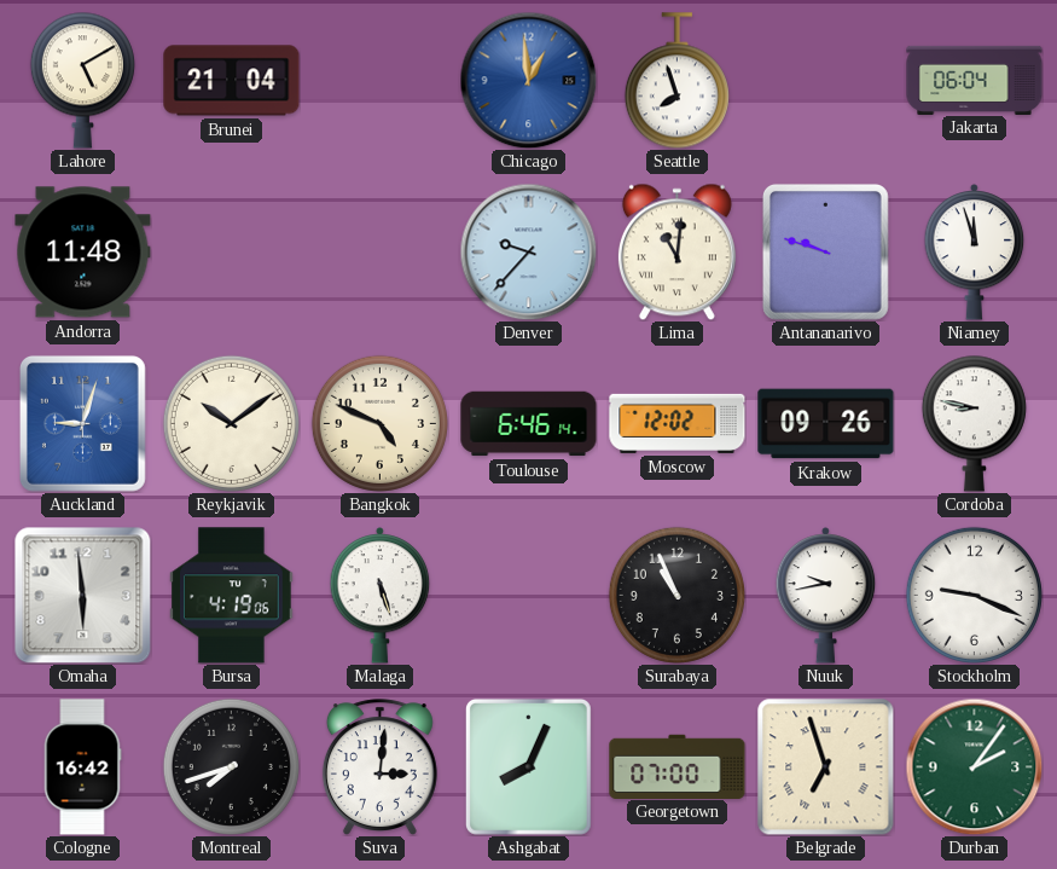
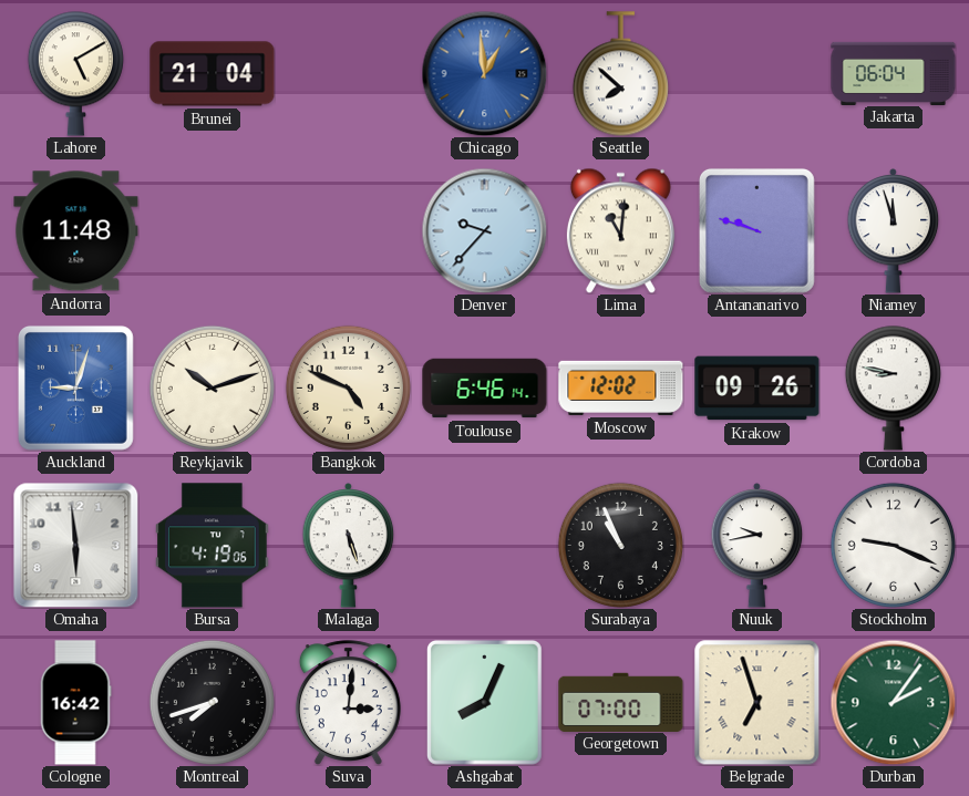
Seattle: 7:57 -> 7:52
Reykjavik: 10:09 -> 10:12
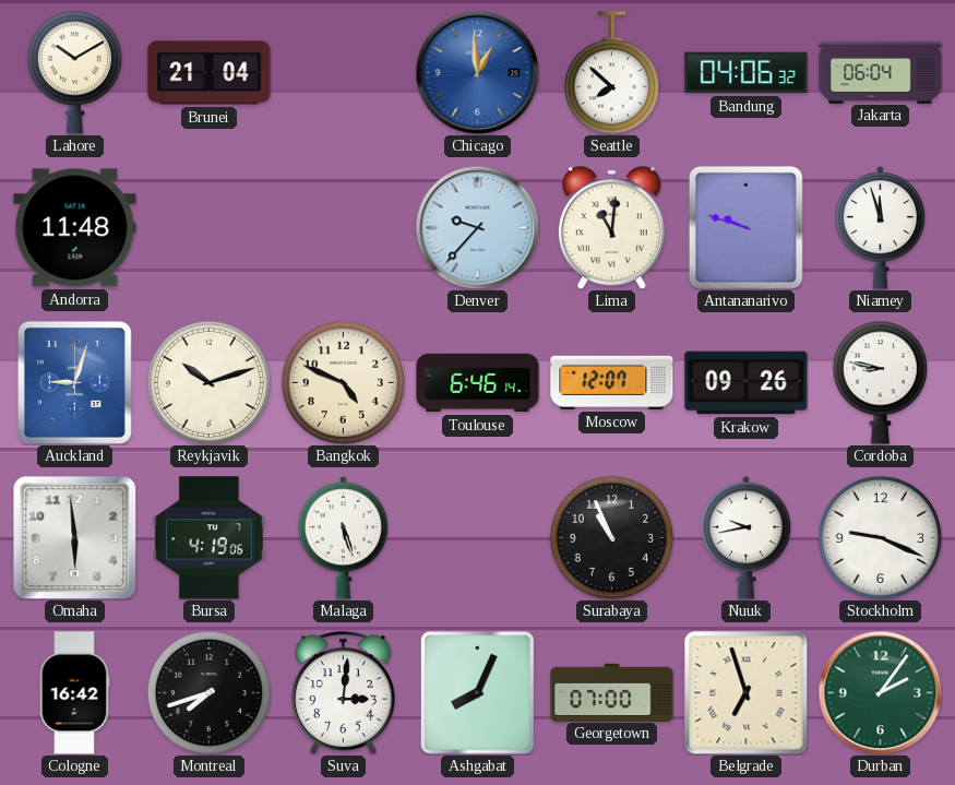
Lahore: 5:10 -> 10:10
Bandung: none -> 04:06
Moscow: 12:02 -> 12:07
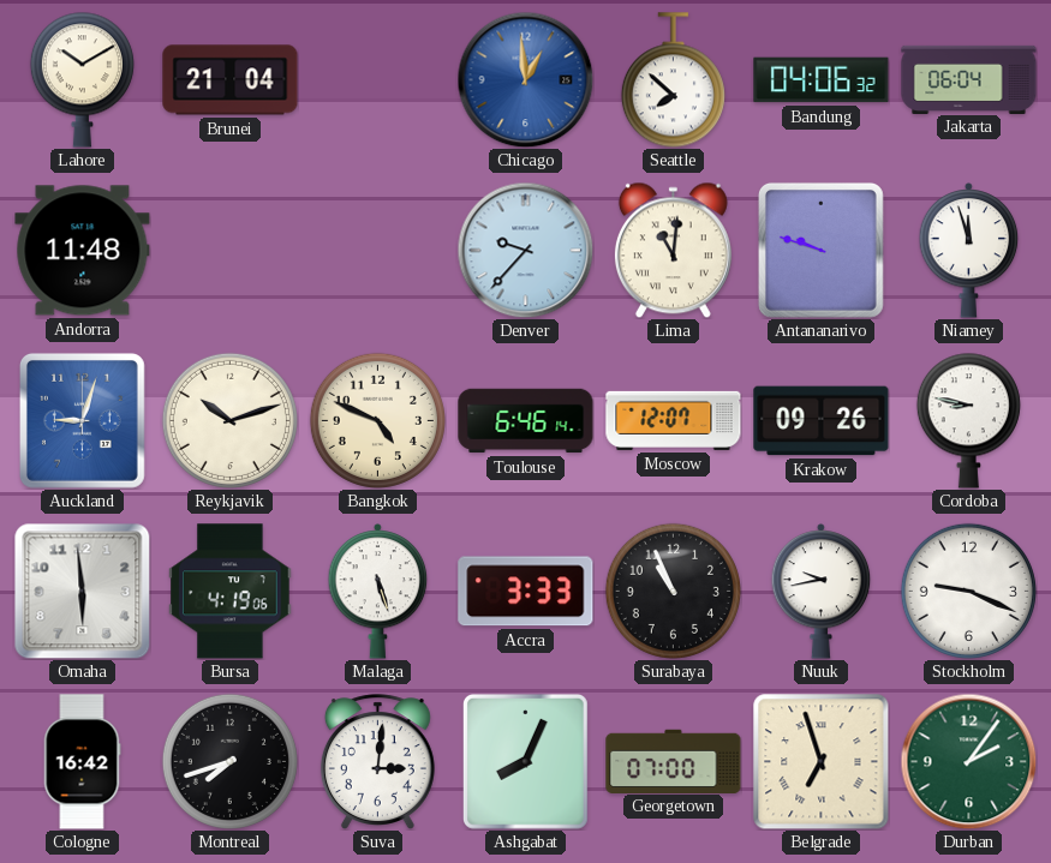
Accra: none -> 3:33
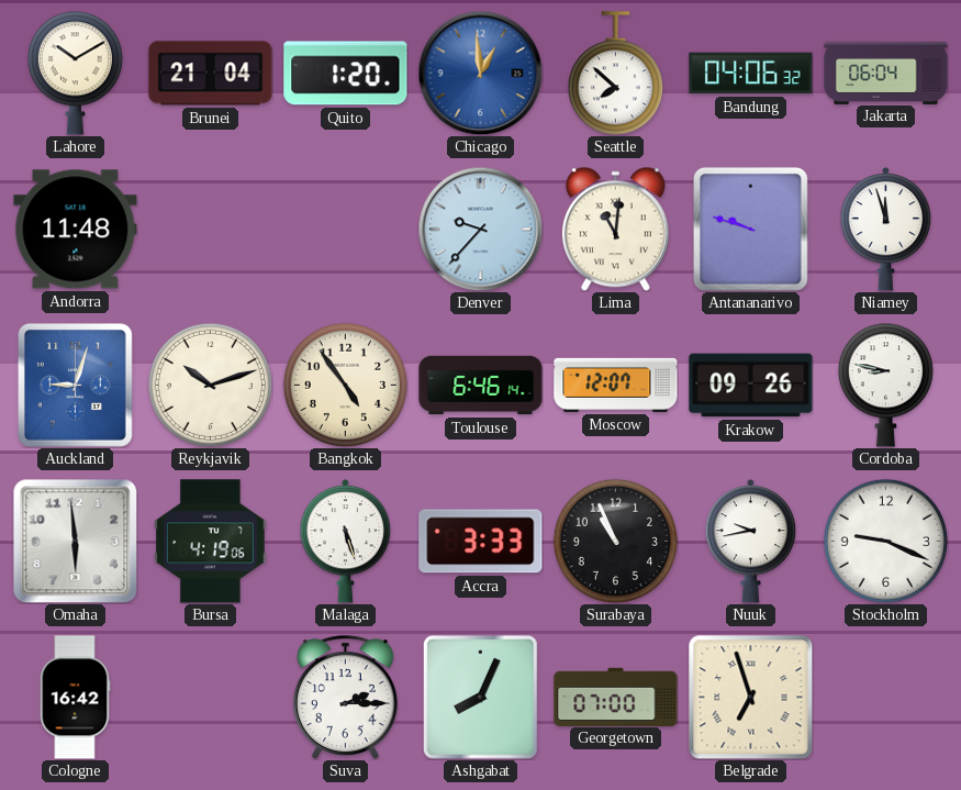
Quito: none -> 1:20
Bangkok: 4:49 -> 4:54
Montreal: 7:42 -> none
Suva: 3:01 -> 2:15
Durban: 2:06 -> none
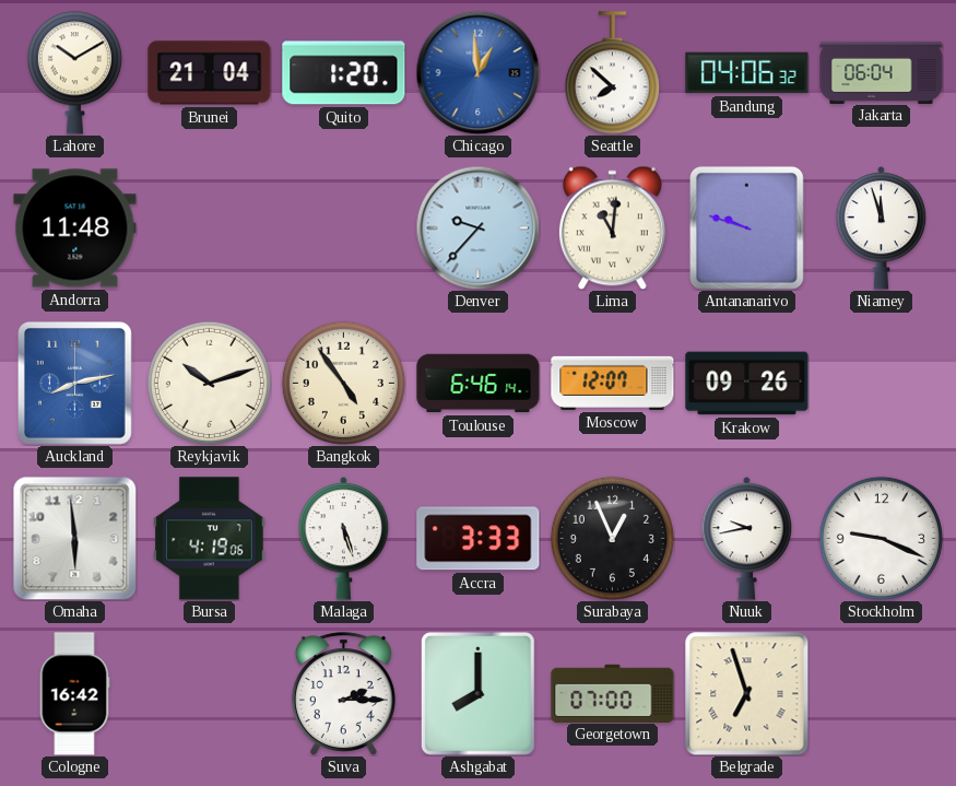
Auckland: 9:03 -> 8:13
Cordoba: 8:47 -> none
Surabaya: 10:56 -> 12:56
Ashgabat: 8:04 -> 8:00
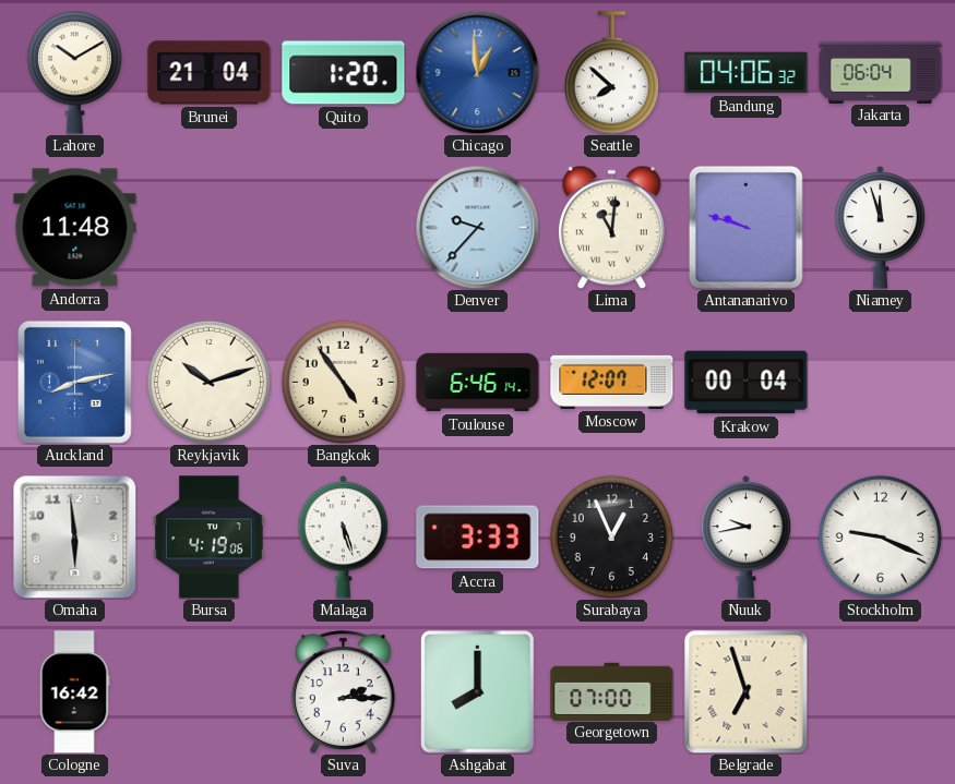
Krakow: 09:26 -> 00:04
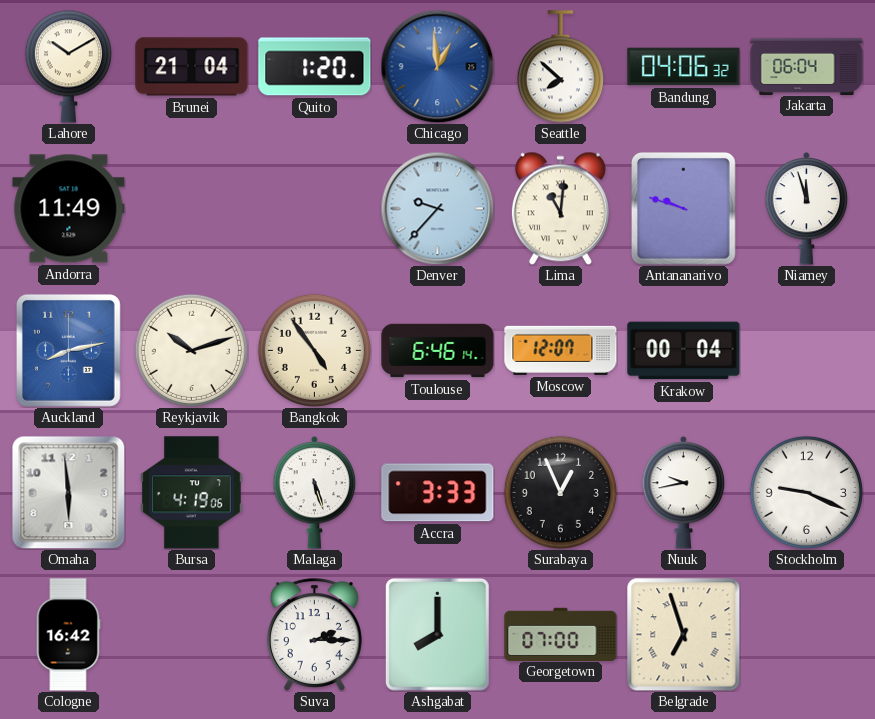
Andorra: 11:48 -> 11:49
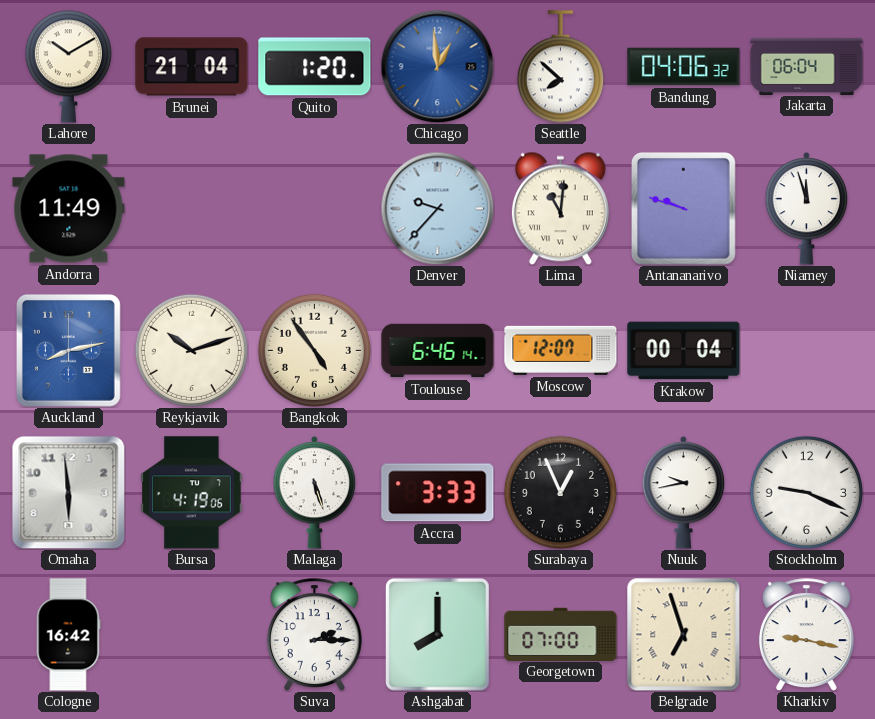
Kharkiv: none -> 9:17
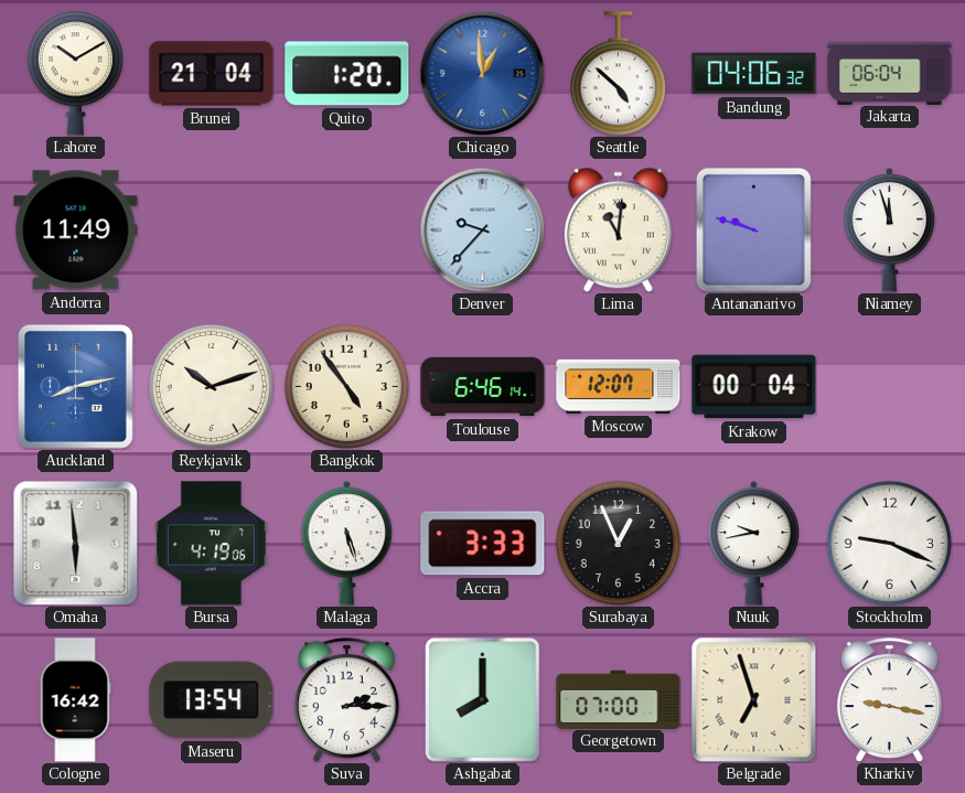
Seattle: 7:52 -> 4:52
Maseru: none -> 13:54
